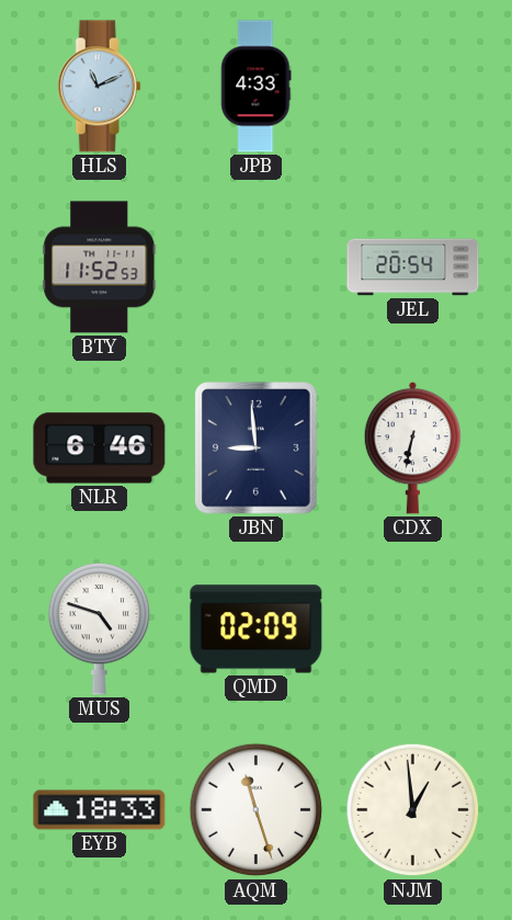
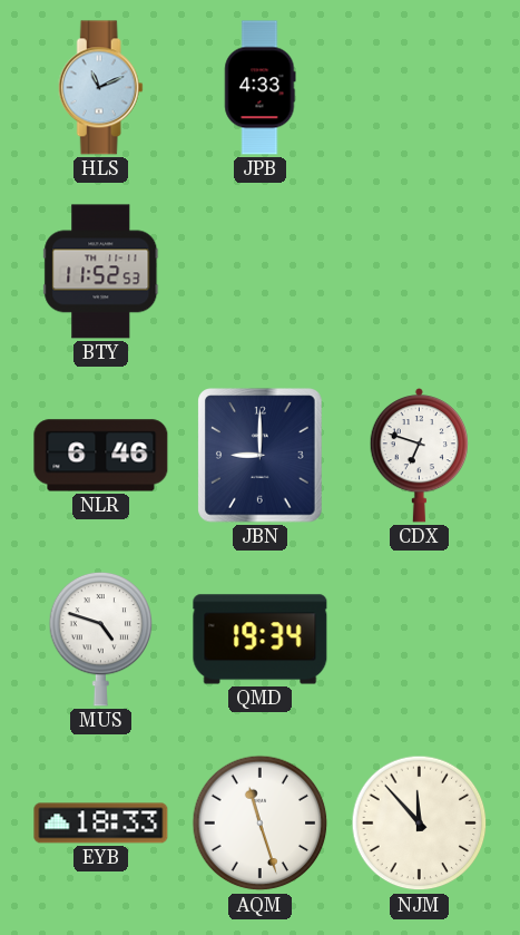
JEL: 20:54 -> none
JBN: 8:59 -> 9:00
CDX: 6:32 -> 6:48
QMD: 02:09 -> 19:34
NJM: 12:59 -> 11:53
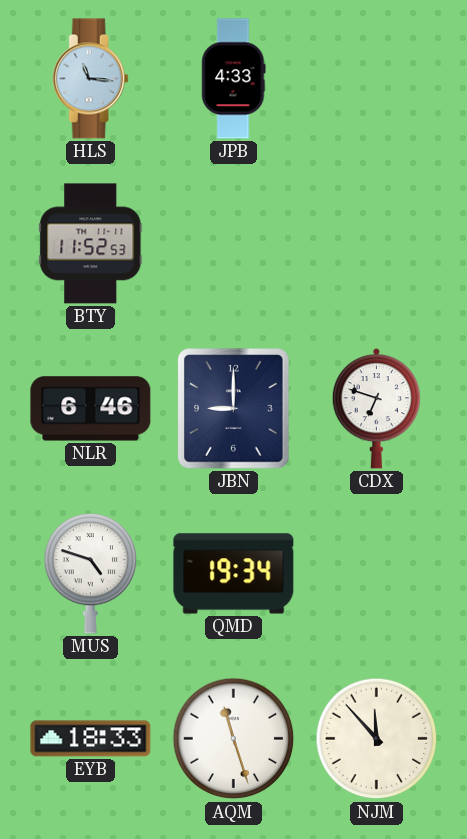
HLS: 11:11 -> 11:16
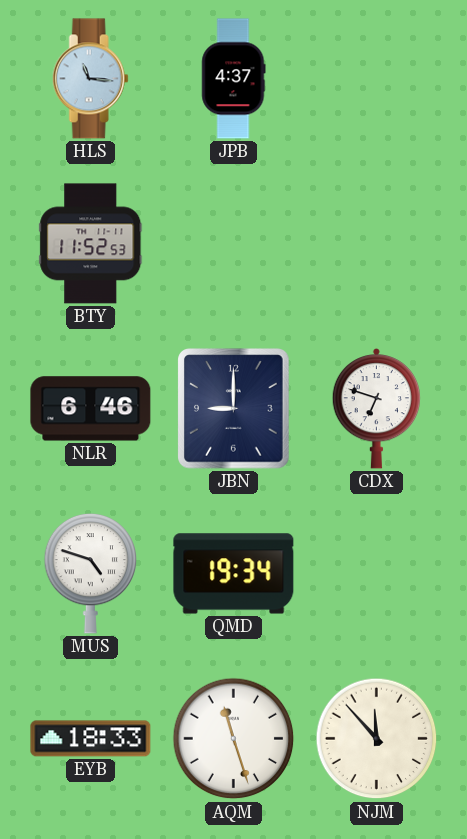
JPB: 4:33 -> 4:37
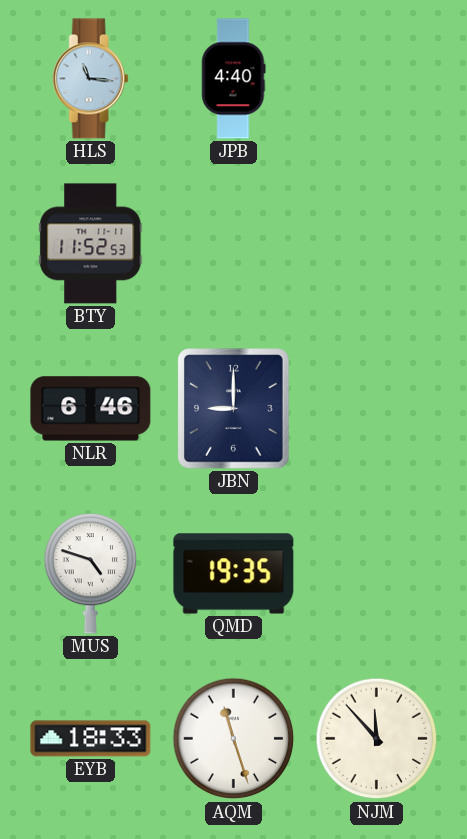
JPB: 4:37 -> 4:40
CDX: 6:48 -> none
QMD: 19:34 -> 19:35
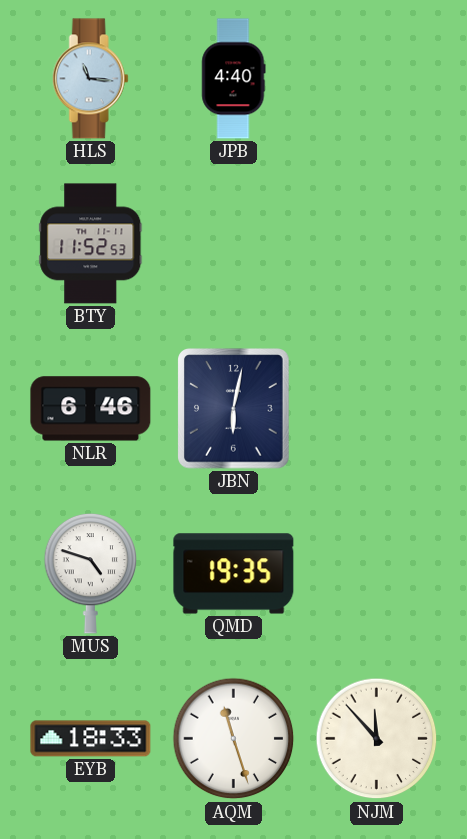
JBN: 9:00 -> 6:02
